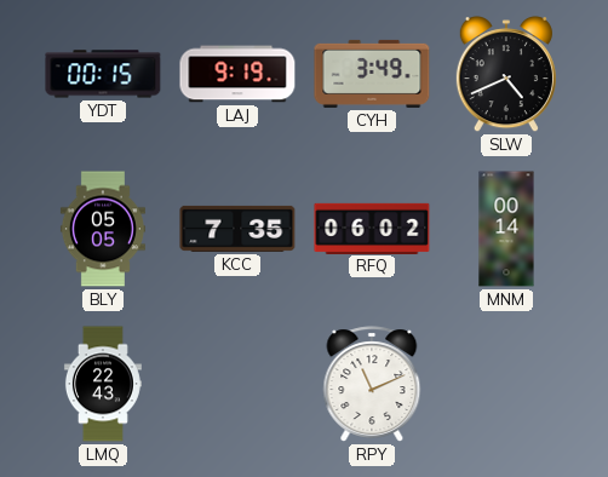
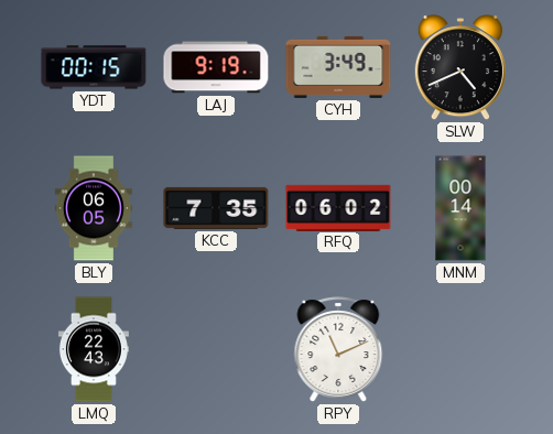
BLY: 05:05 -> 06:05
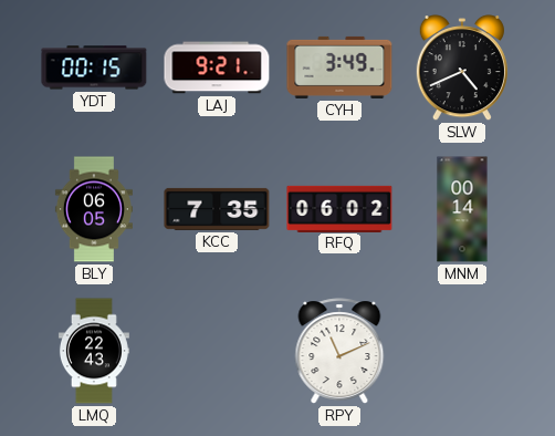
LAJ: 9:19 -> 9:21
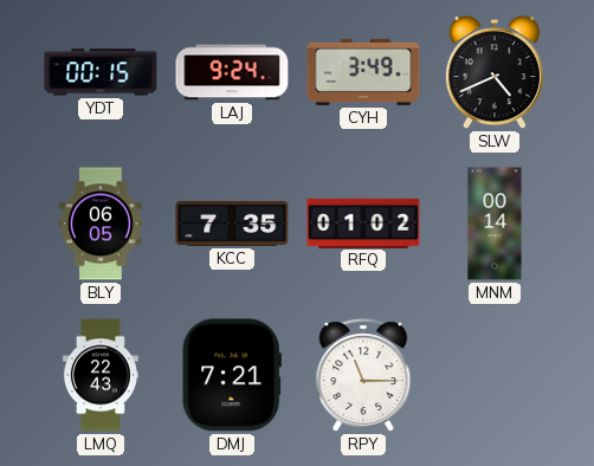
LAJ: 9:21 -> 9:24
RFQ: 06:02 -> 01:02
DMJ: none -> 7:21
RPY: 11:11 -> 11:15
